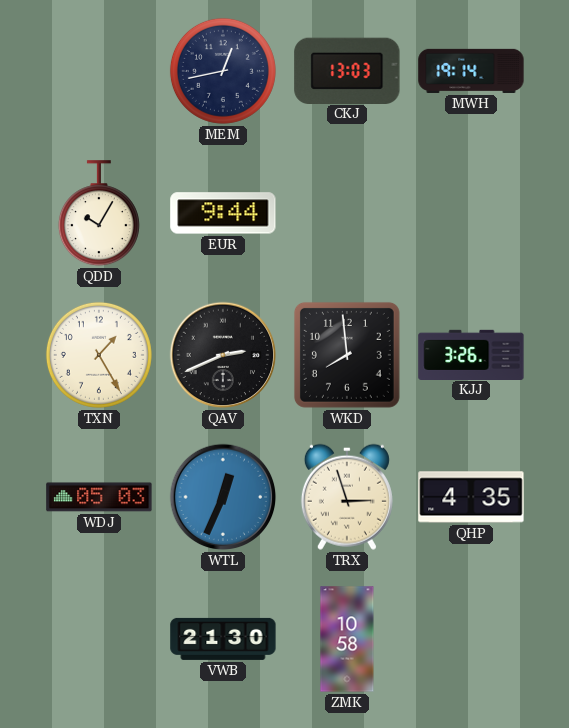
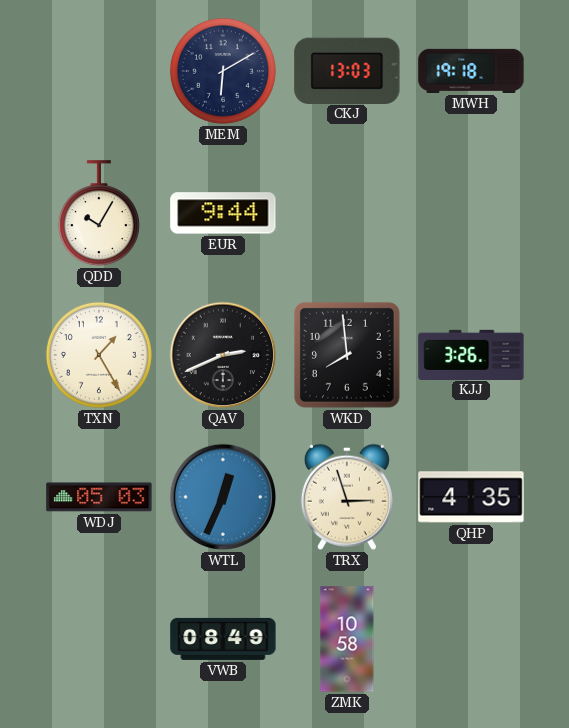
MEM: 12:43 -> 6:10
MWH: 19:14 -> 19:18
VWB: 21:30 -> 08:49
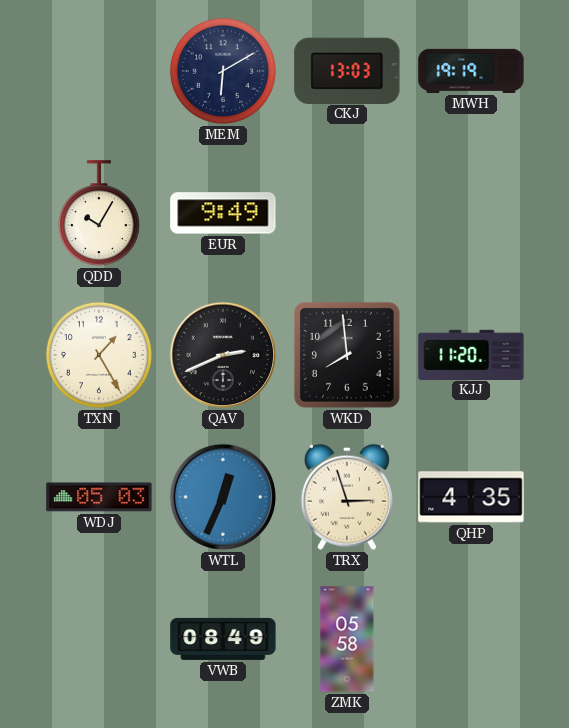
MWH: 19:18 -> 19:19
EUR: 9:44 -> 9:49
KJJ: 3:26 -> 11:20
ZMK: 10:58 -> 05:58
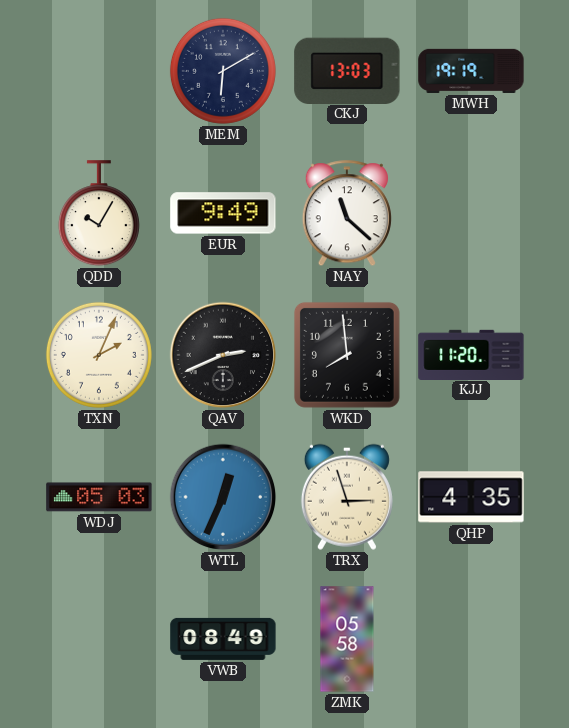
NAY: none -> 11:22
TXN: 1:25 -> 2:04
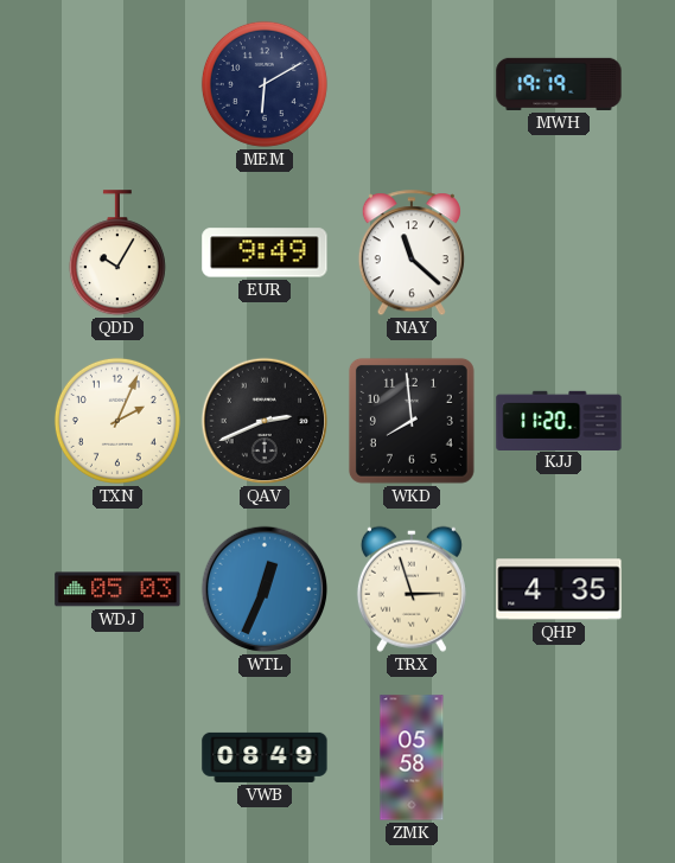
CKJ: 13:03 -> none
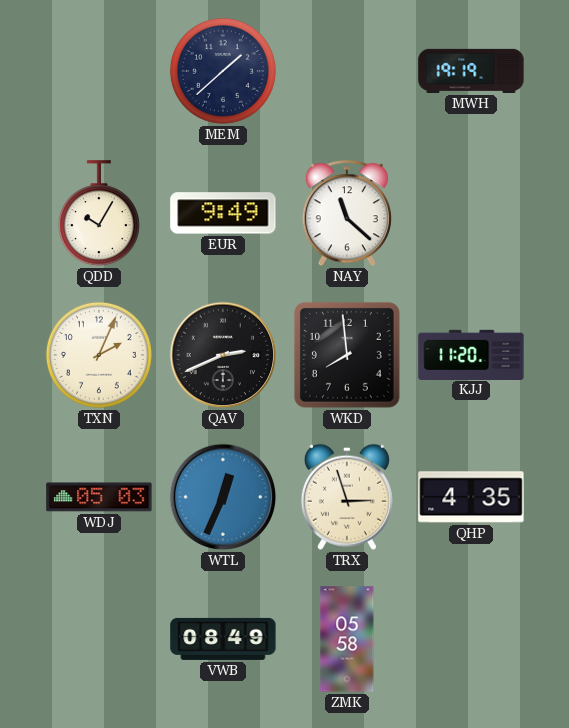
MEM: 6:10 -> 1:38
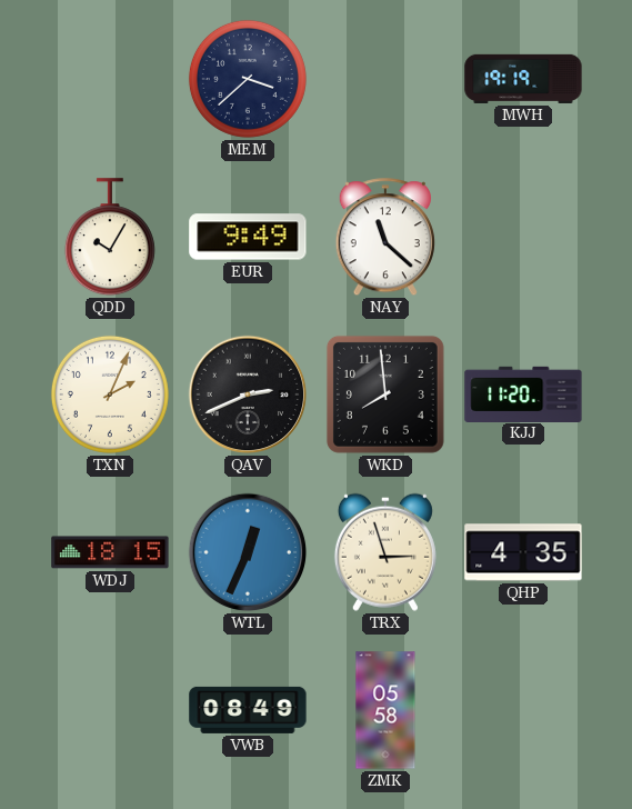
MEM: 1:38 -> 3:38
WDJ: 05:03 -> 18:15
